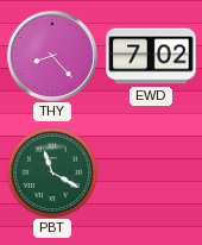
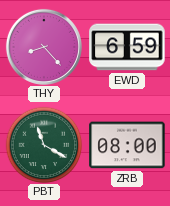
EWD: 7:02 -> 6:59
ZRB: none -> 08:00
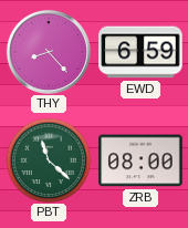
PBT: 11:20 -> 11:22
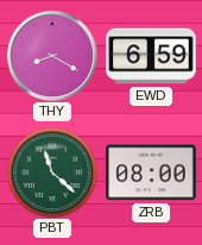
THY: 8:23 -> 8:20
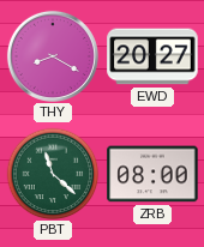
EWD: 6:59 -> 20:27
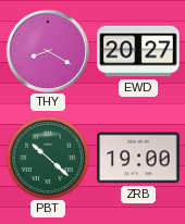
PBT: 11:22 -> 10:22
ZRB: 08:00 -> 19:00
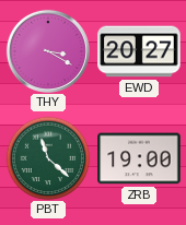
THY: 8:20 -> 3:20
PBT: 10:22 -> 11:22
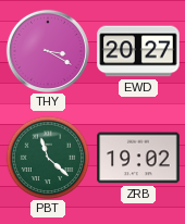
ZRB: 19:00 -> 19:02
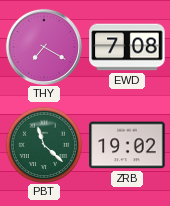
THY: 3:20 -> 7:20
EWD: 20:27 -> 7:08
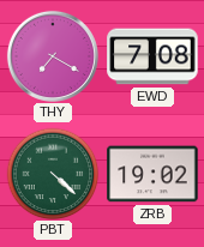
PBT: 11:22 -> 4:22
